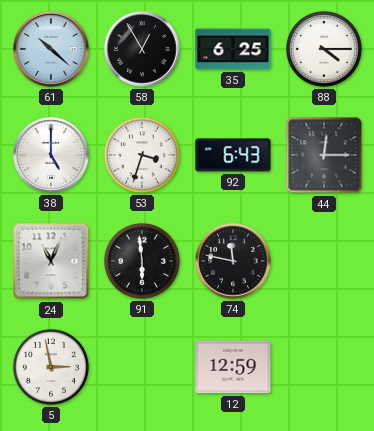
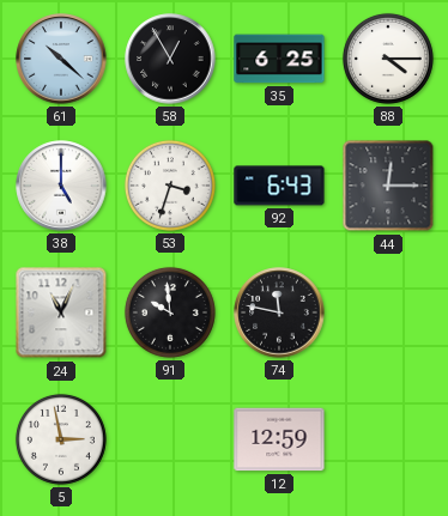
91: 5:59 -> 9:59
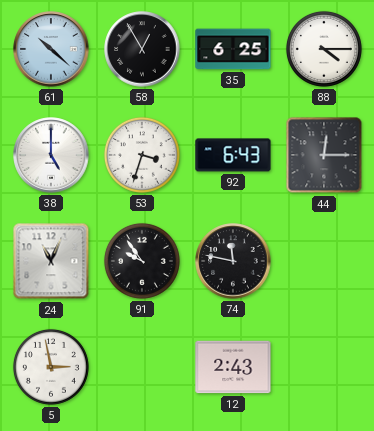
91: 9:59 -> 9:54
12: 12:59 -> 2:43
